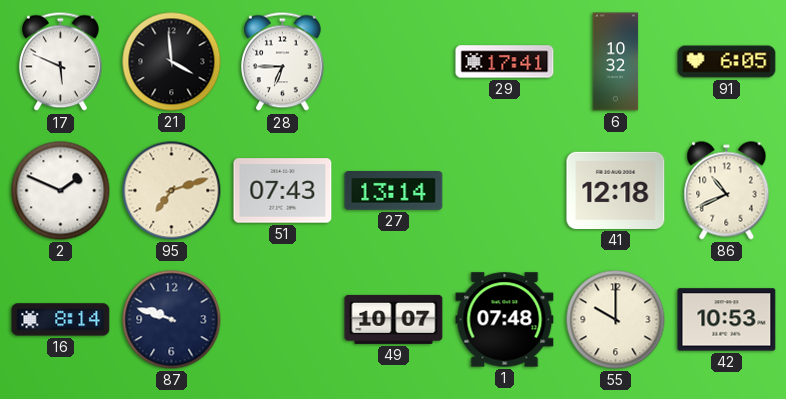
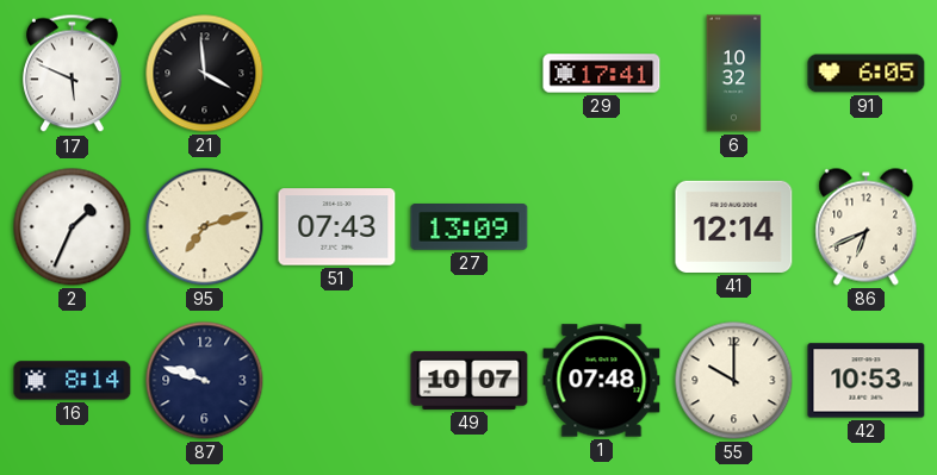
28: 6:45 -> none
2: 1:49 -> 1:34
27: 13:14 -> 13:09
41: 12:18 -> 12:14
86: 10:41 -> 6:41
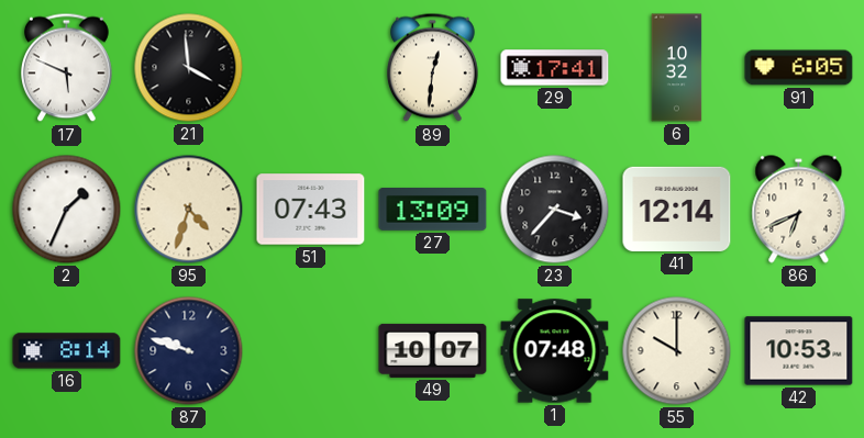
89: none -> 12:31
95: 7:12 -> 4:33
23: none -> 3:37
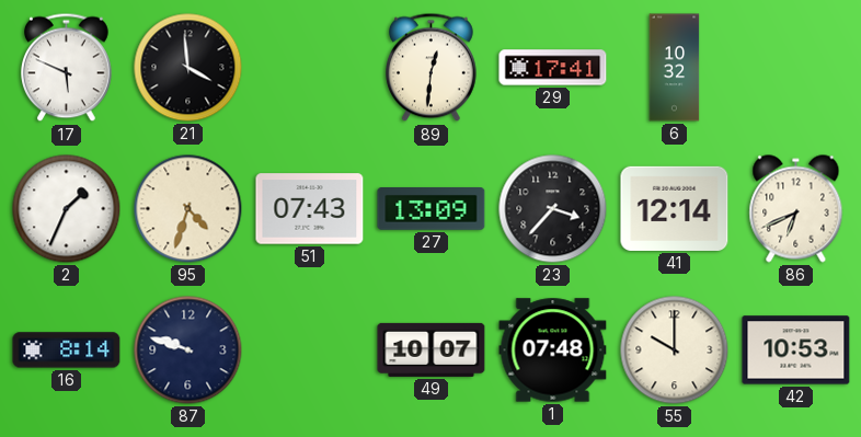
91: 6:05 -> none
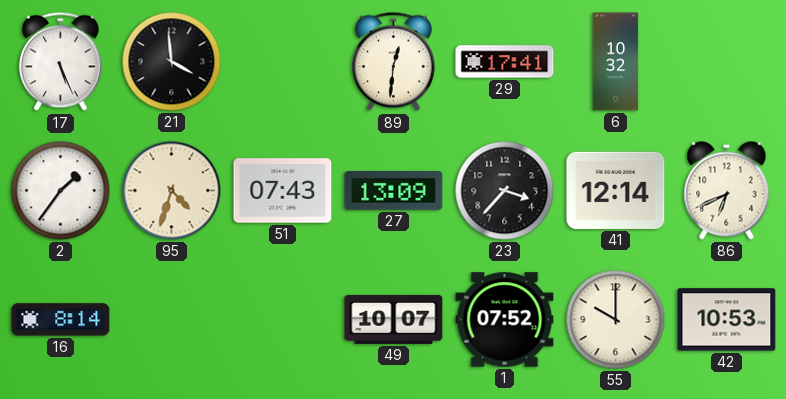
17: 5:49 -> 5:26
2: 1:34 -> 1:36
87: 9:48 -> none
1: 07:48 -> 07:52
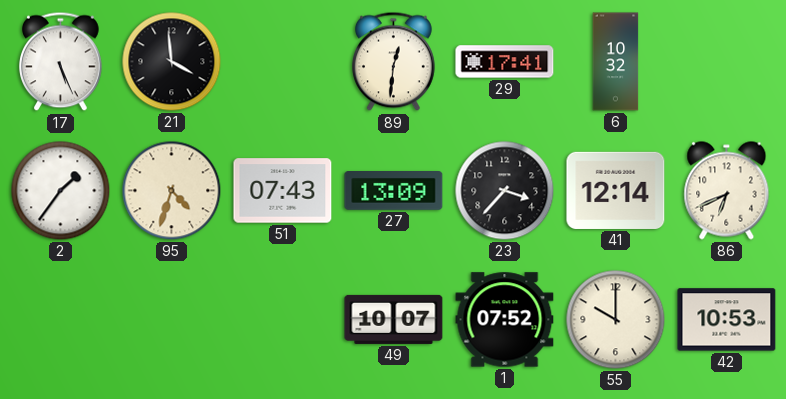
16: 8:14 -> none
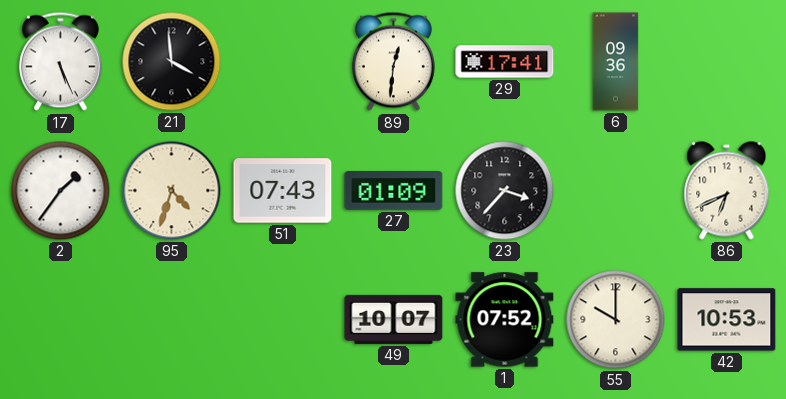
6: 10:32 -> 09:36
27: 13:09 -> 01:09
41: 12:14 -> none
